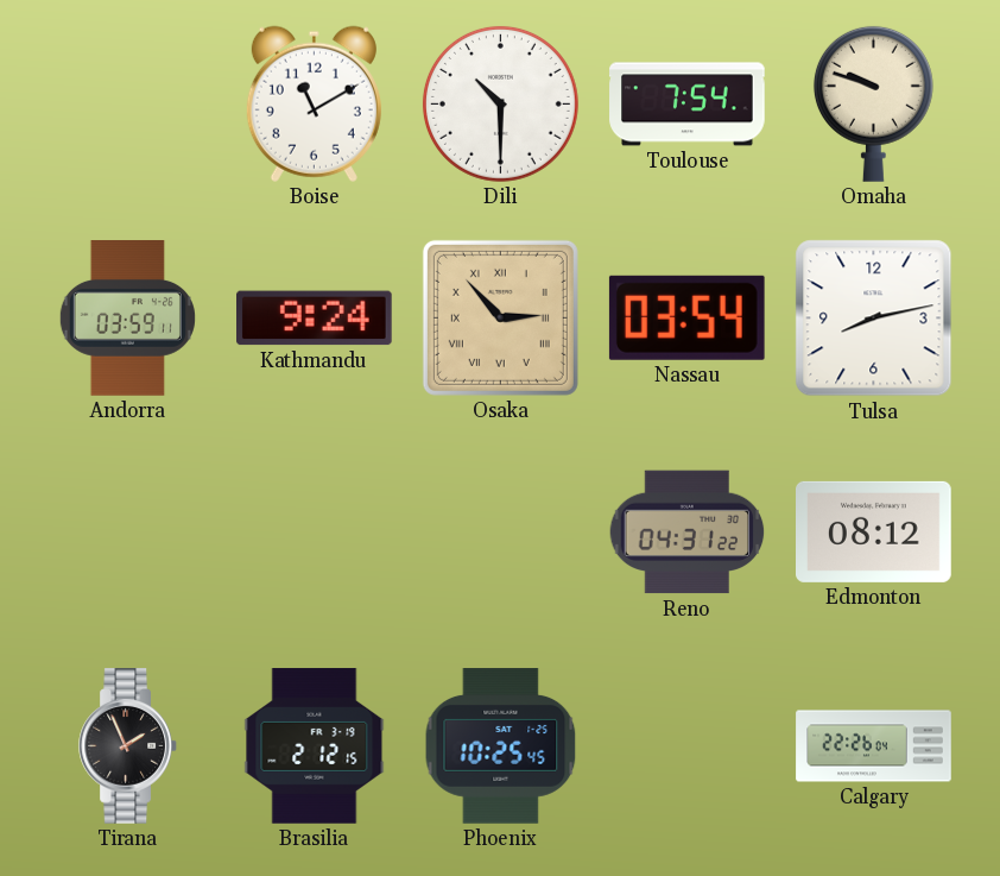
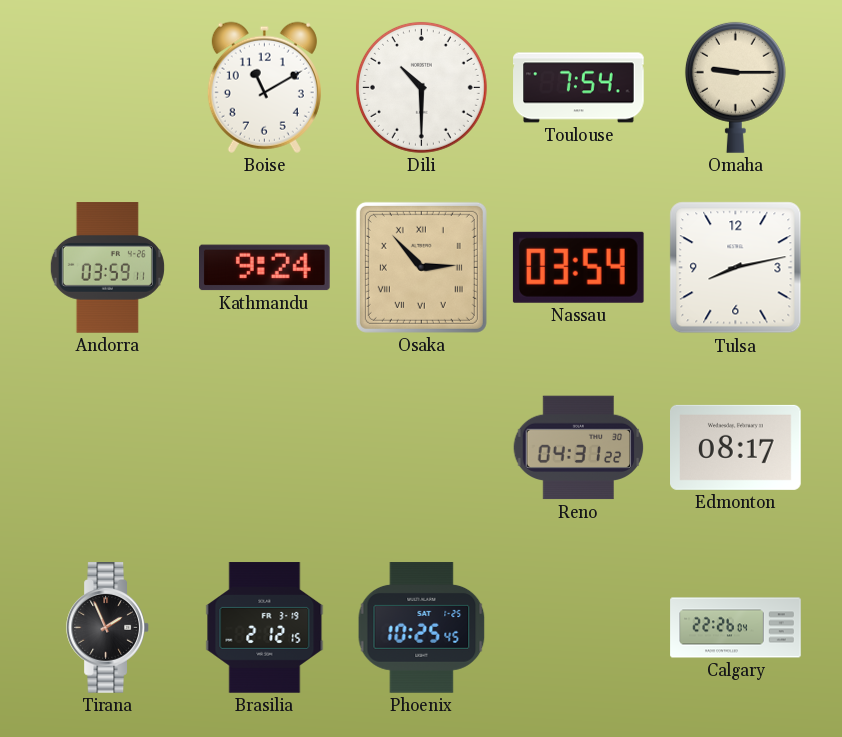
Omaha: 9:48 -> 9:15
Edmonton: 08:12 -> 08:17
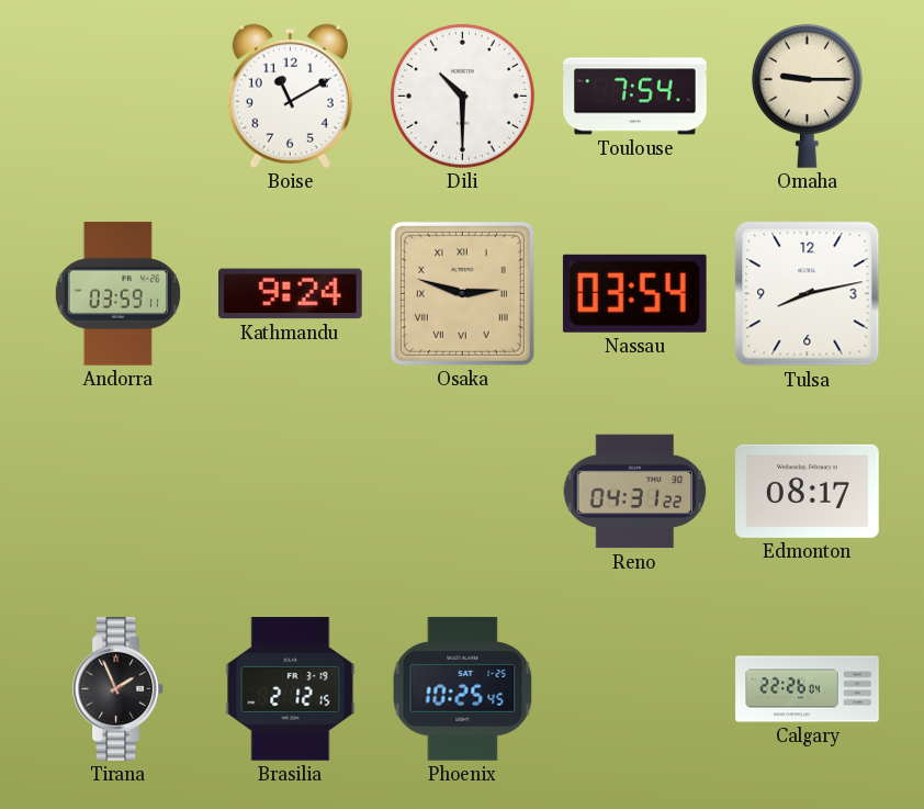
Osaka: 2:53 -> 2:48
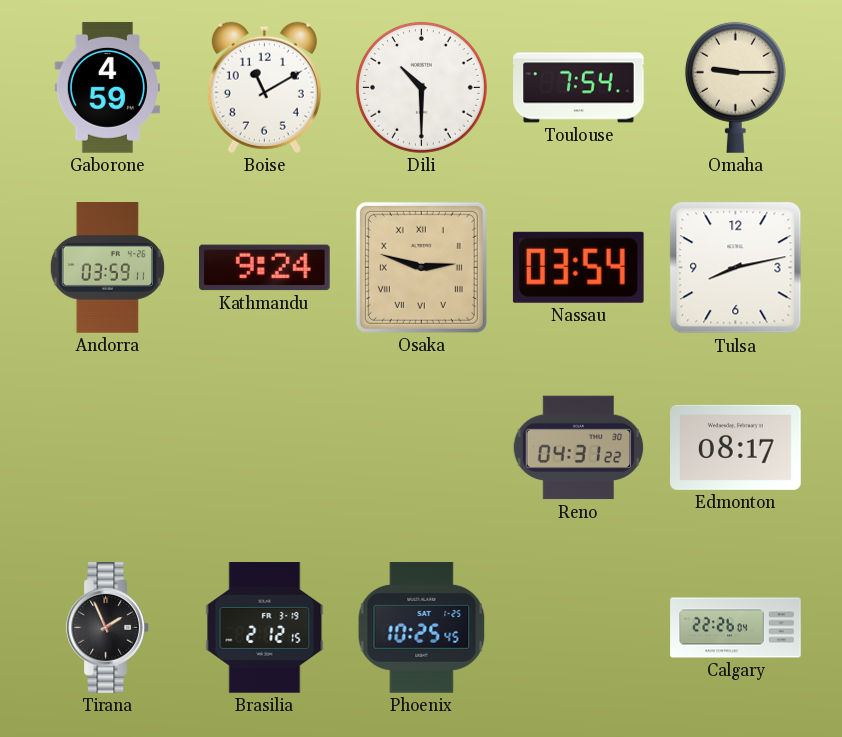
Gaborone: none -> 4:59
